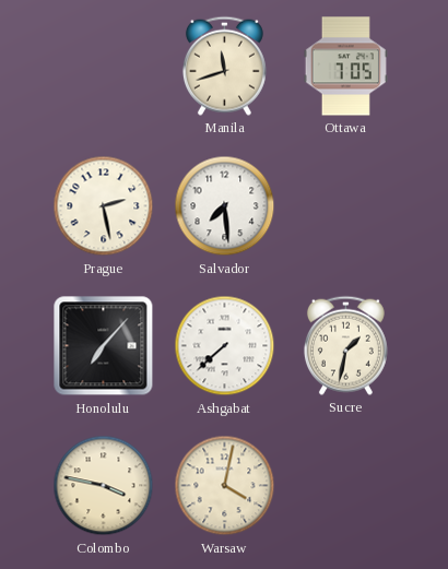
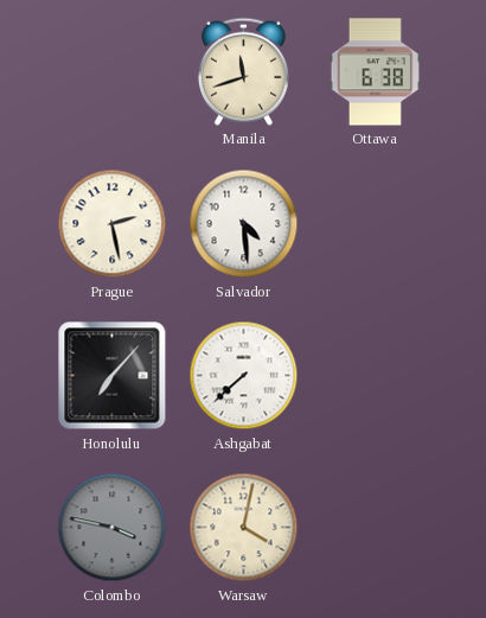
Ottawa: 7:05 -> 6:38
Salvador: 7:29 -> 4:29
Sucre: 1:32 -> none
Colombo dial: cream -> grey
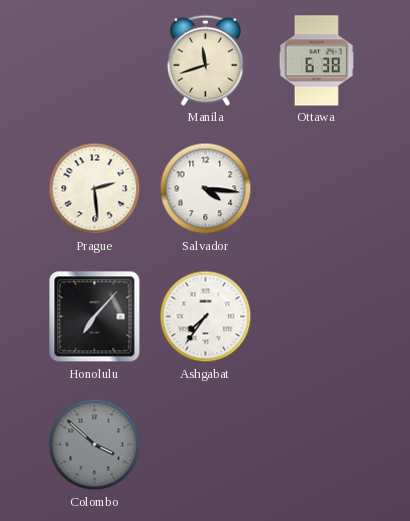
Prague: 2:28 -> 2:29
Salvador: 4:29 -> 4:16
Ashgabat: 7:38 -> 7:36
Colombo: 3:47 -> 3:52
Warsaw: 4:02 -> none
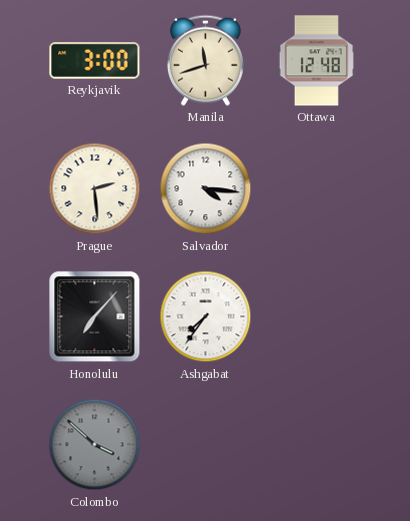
Reykjavik: none -> 3:00
Ottawa: 6:38 -> 12:48
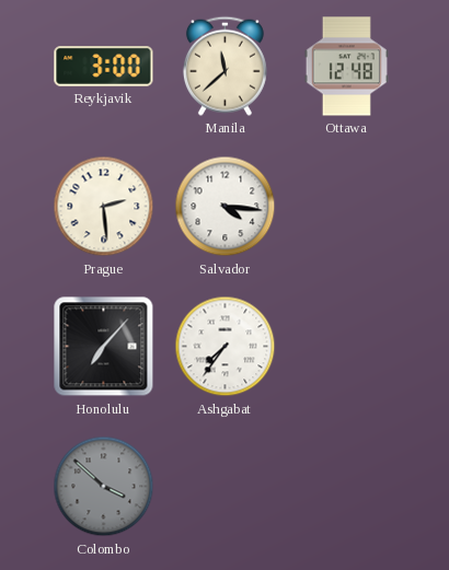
Manila: 11:42 -> 11:38
